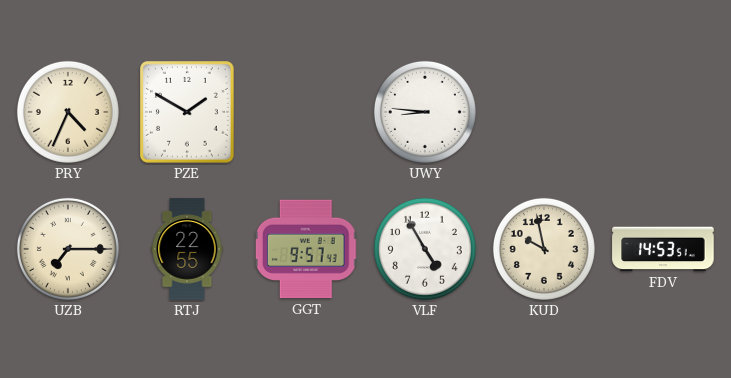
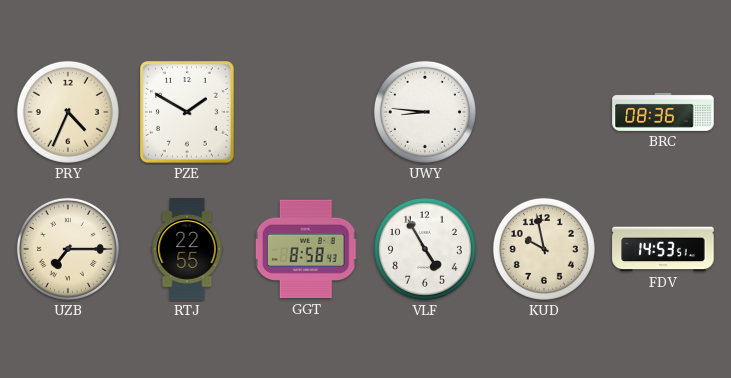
BRC: none -> 08:36
GGT: 9:57 -> 8:58
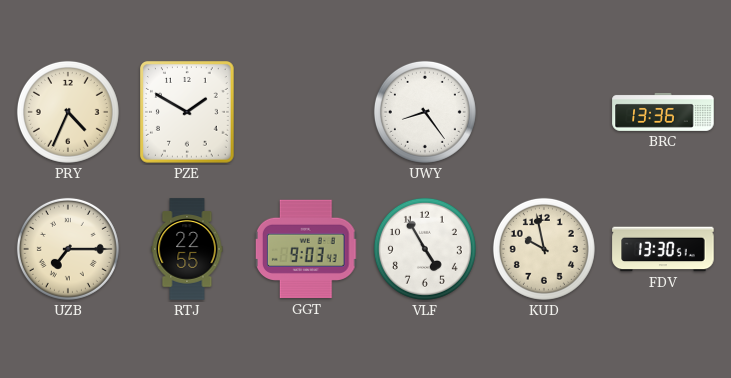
UWY: 8:46 -> 8:24
BRC: 08:36 -> 13:36
GGT: 8:58 -> 9:03
FDV: 14:53 -> 13:30
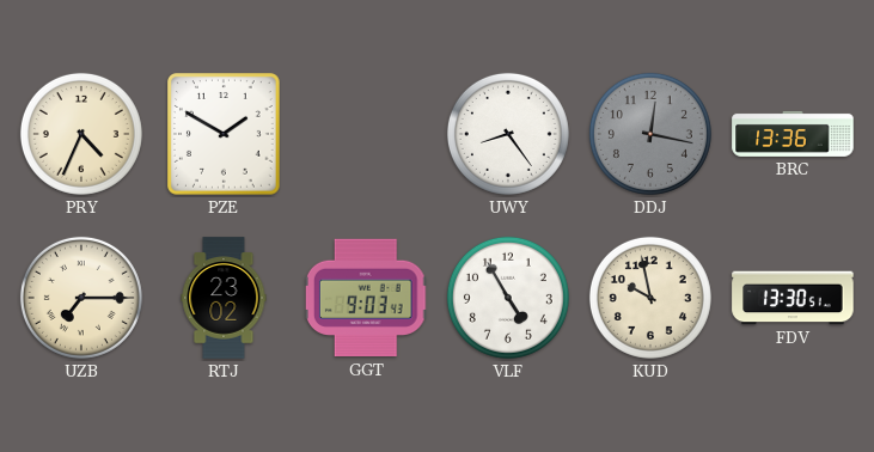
DDJ: none -> 12:17
RTJ: 22:55 -> 23:02
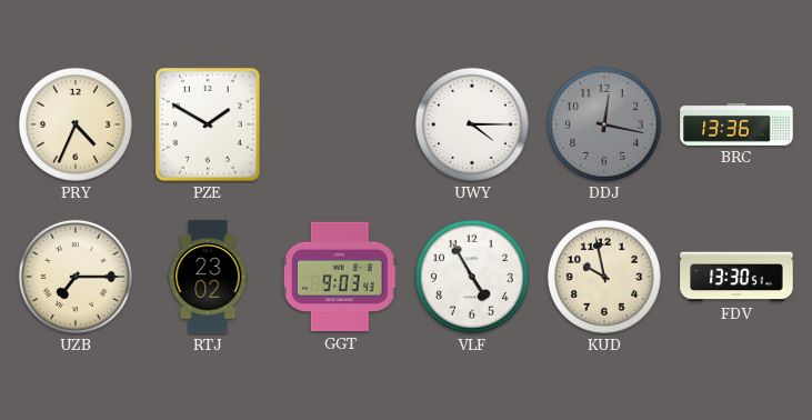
UWY: 8:24 -> 4:15
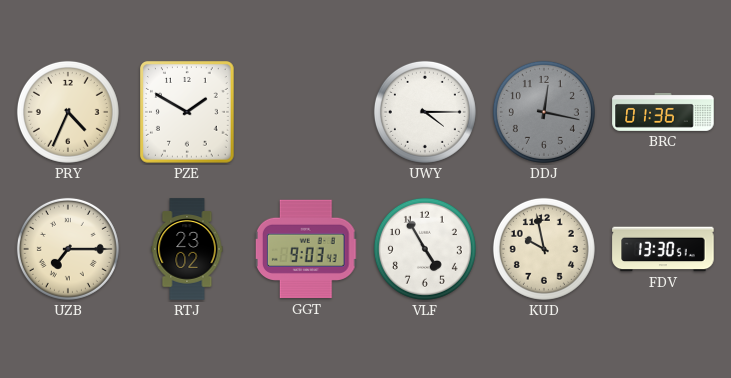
BRC: 13:36 -> 01:36
